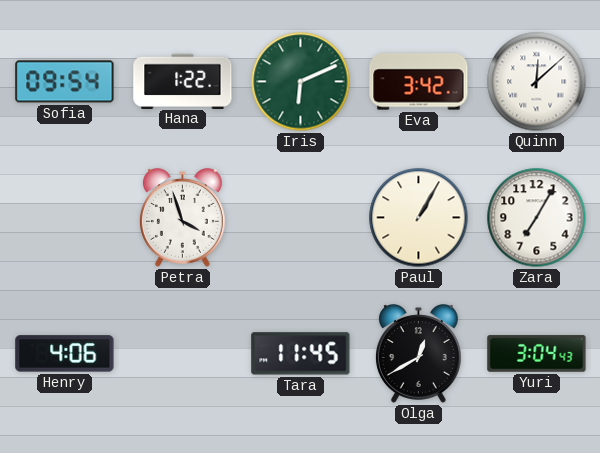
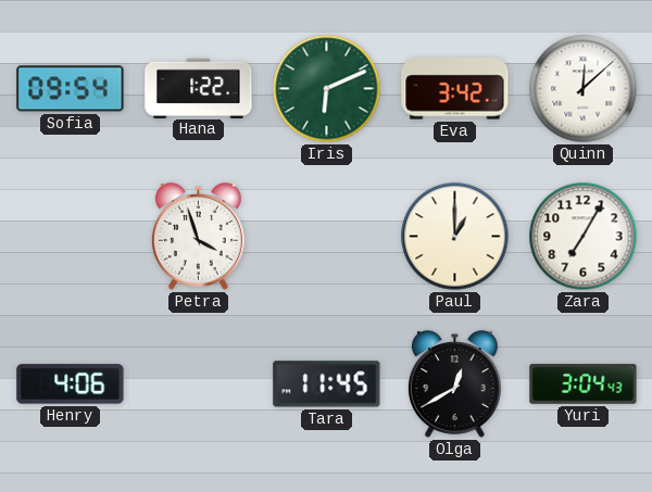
Paul: 1:05 -> 1:00
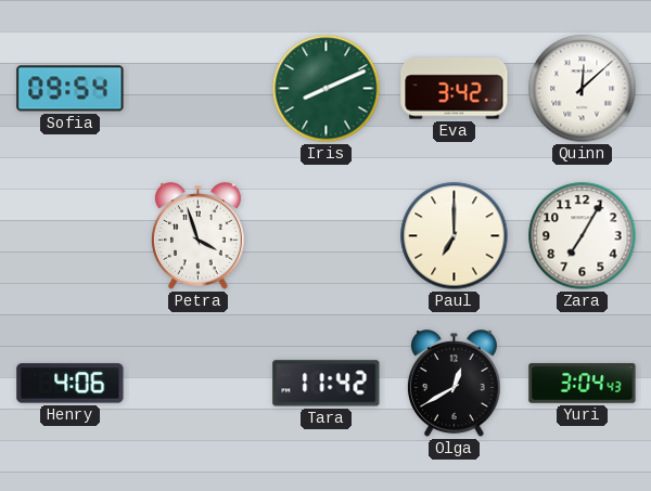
Hana: 1:22 -> none
Iris: 6:11 -> 8:11
Paul: 1:00 -> 7:00
Tara: 11:45 -> 11:42
